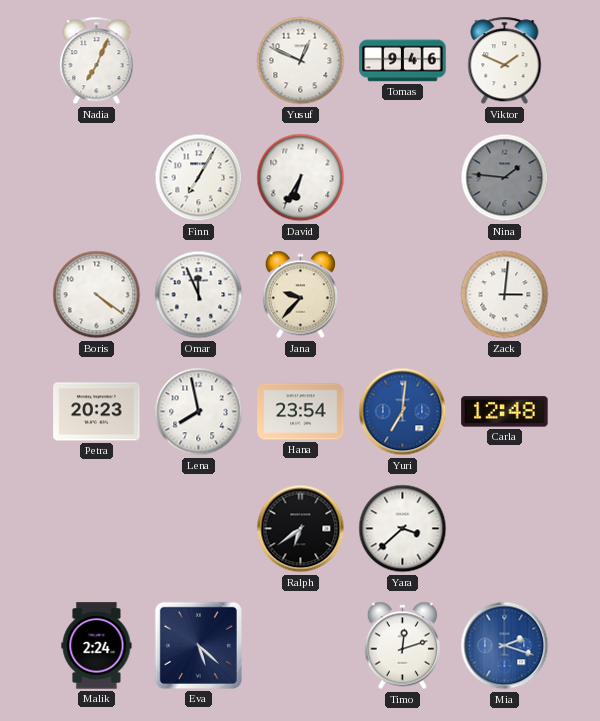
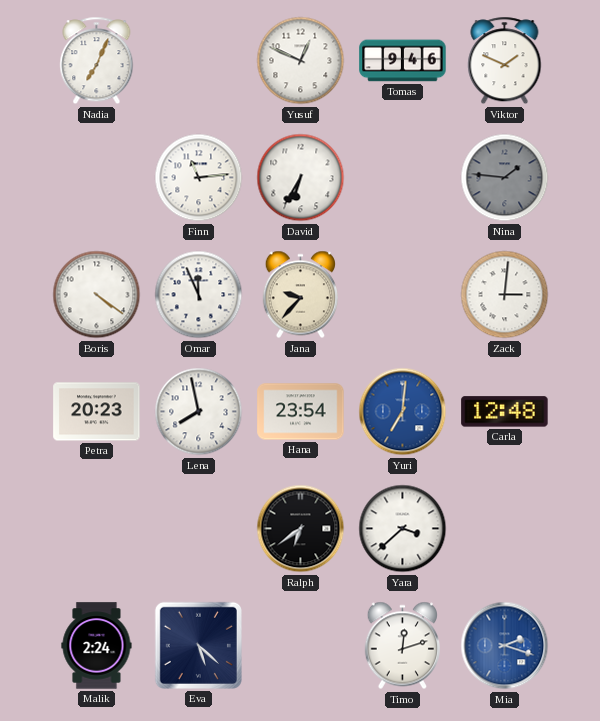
Finn: 7:05 -> 11:14
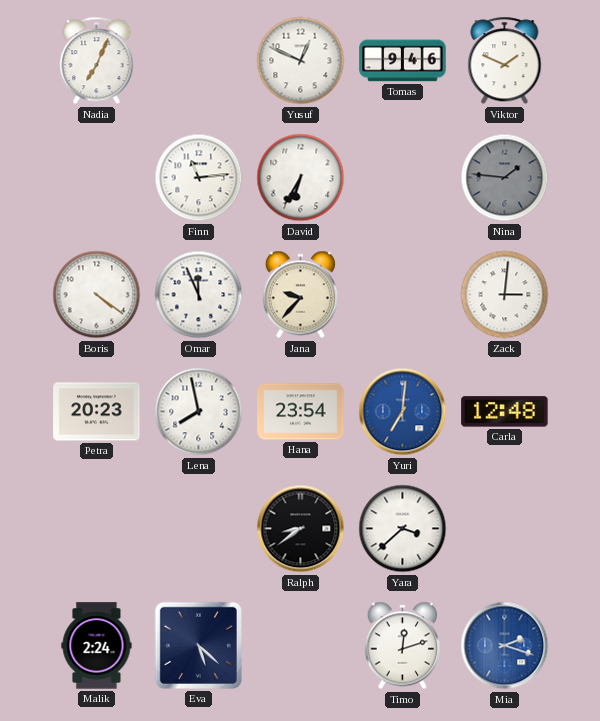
Ralph: 6:39 -> 8:39
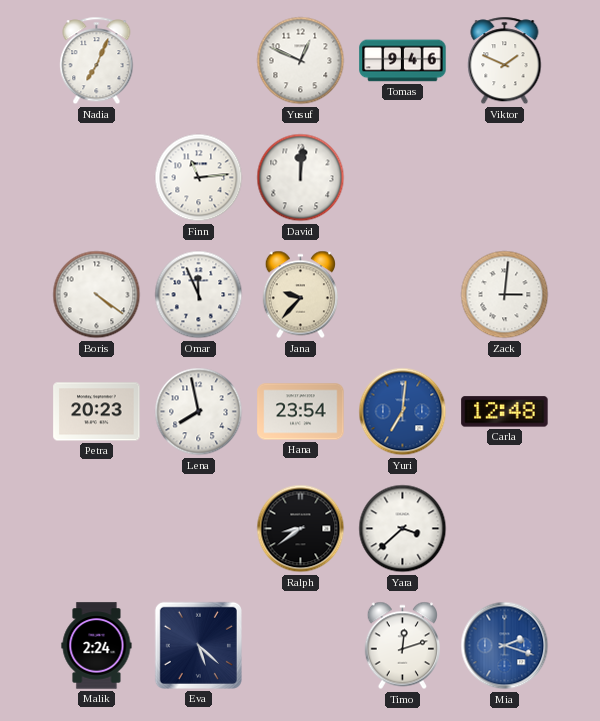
David: 6:35 -> 12:01
Nina: 1:46 -> none
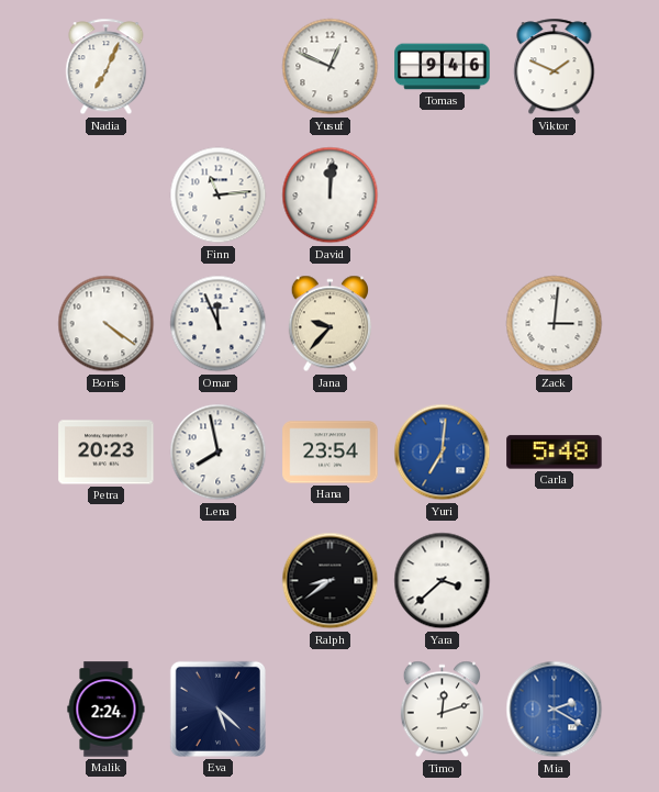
Carla: 12:48 -> 5:48
Mia: 2:18 -> 2:20
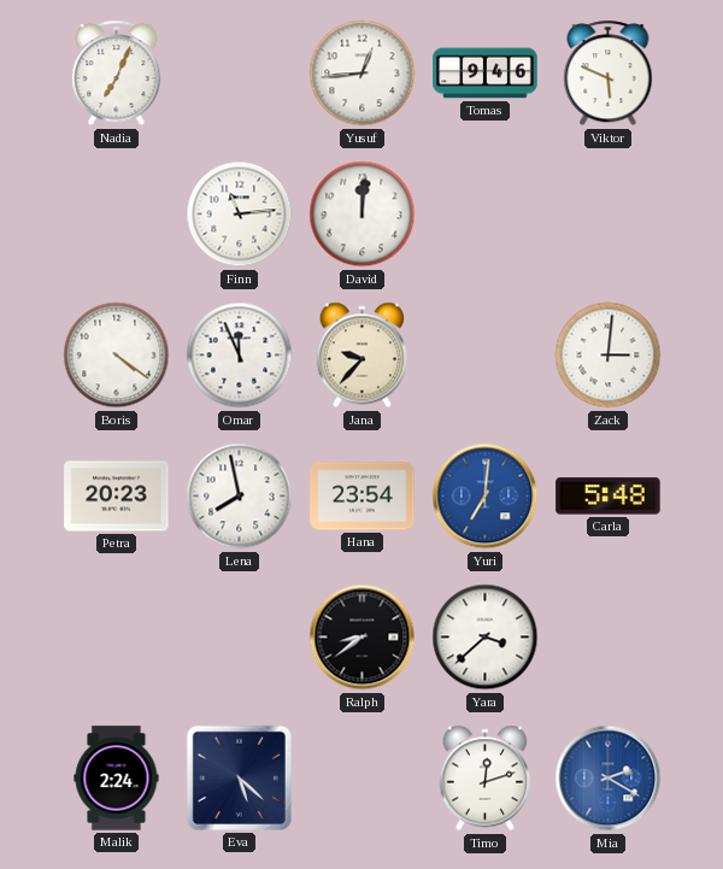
Yusuf: 12:49 -> 12:44
Viktor: 1:49 -> 5:49
